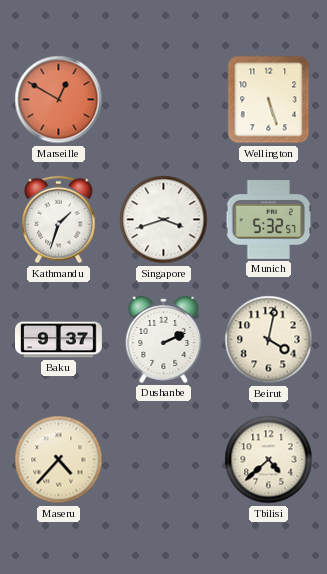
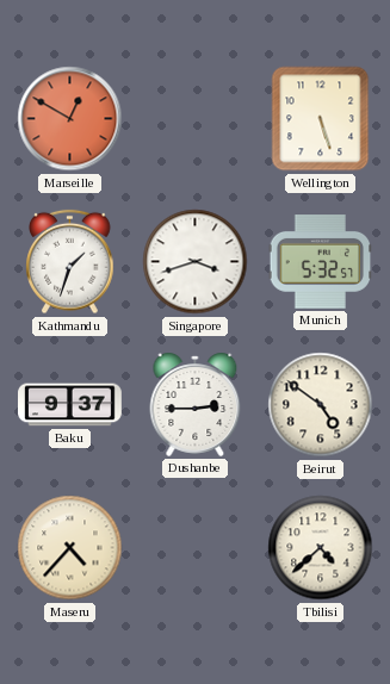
Dushanbe: 2:11 -> 2:45
Beirut: 4:02 -> 4:51
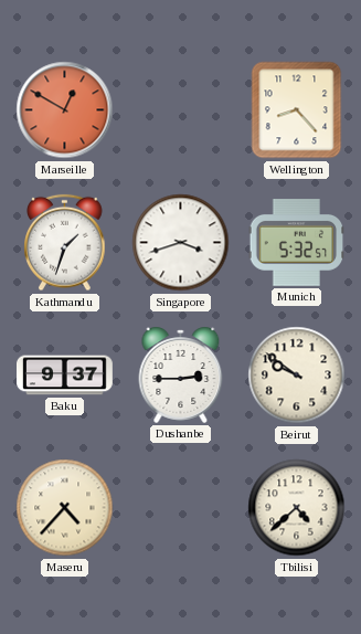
Wellington: 5:27 -> 8:23
Beirut: 4:51 -> 9:51
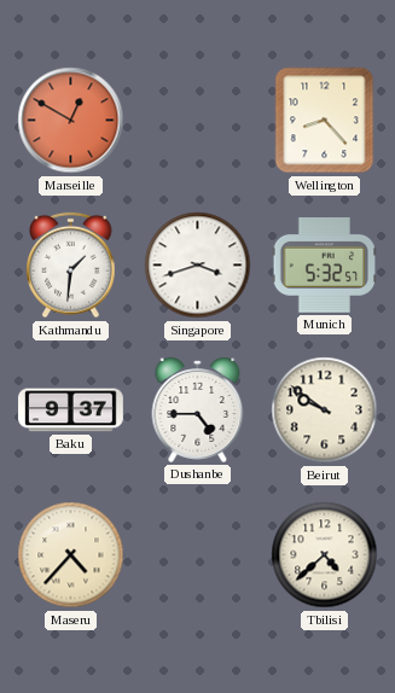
Kathmandu: 1:33 -> 1:31
Dushanbe: 2:45 -> 4:45
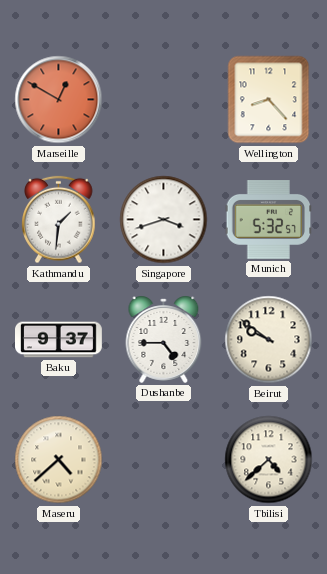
Maseru: 4:37 -> 4:38
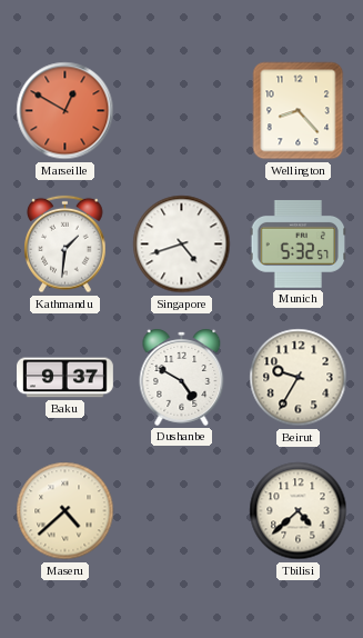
Singapore: 3:42 -> 4:42
Dushanbe: 4:45 -> 4:50
Beirut: 9:51 -> 9:35
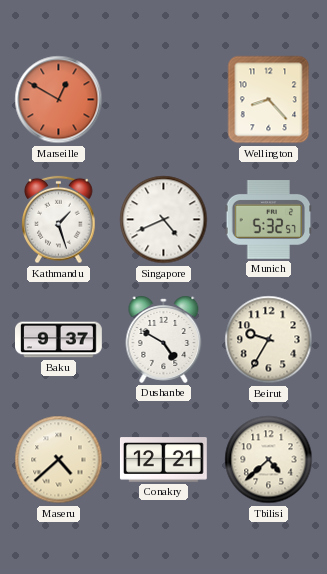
Kathmandu: 1:31 -> 1:27
Singapore: 4:42 -> 4:41
Conakry: none -> 12:21
